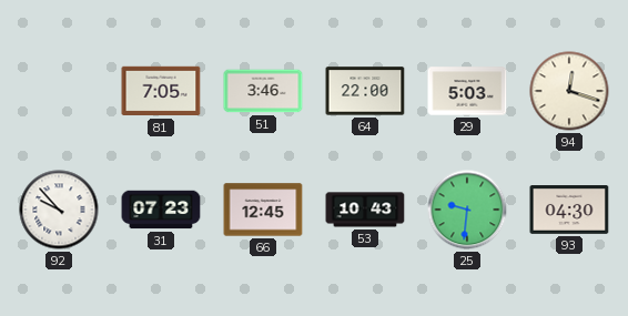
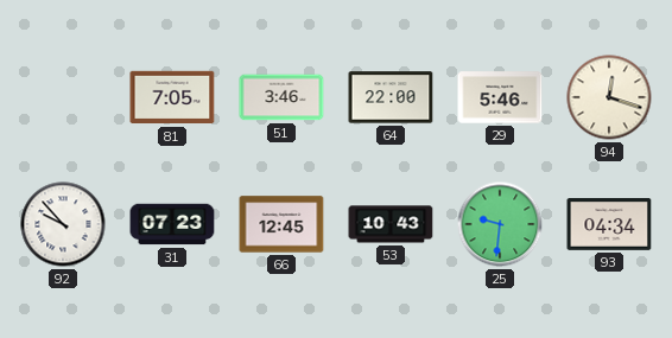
29: 5:03 -> 5:46
93: 04:30 -> 04:34
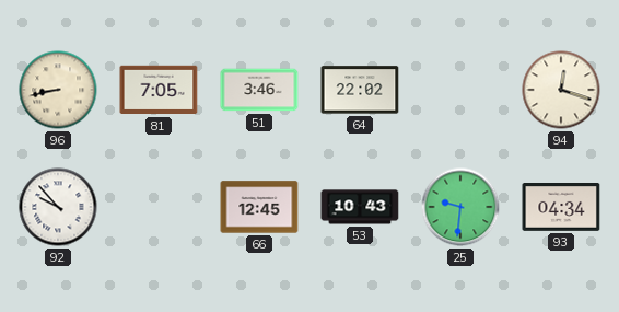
96: none -> 8:43
64: 22:00 -> 22:02
29: 5:46 -> none
31: 07:23 -> none
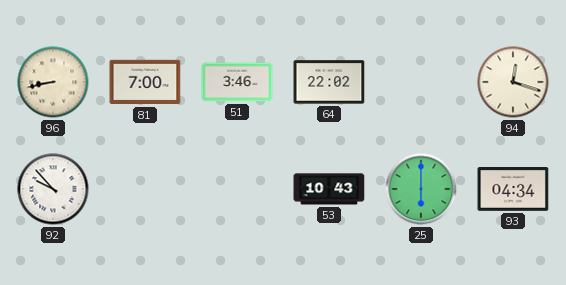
81: 7:05 -> 7:00
66: 12:45 -> none
25: 9:31 -> 6:00
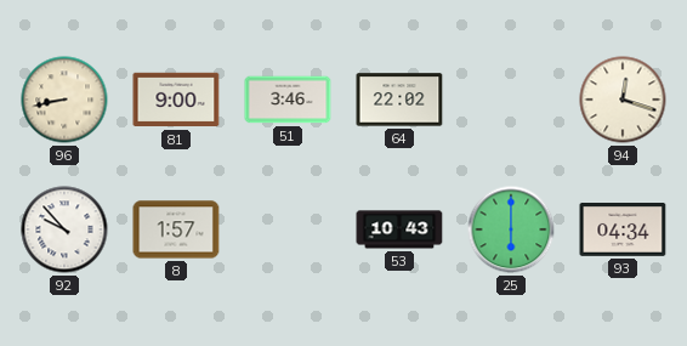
81: 7:00 -> 9:00
8: none -> 1:57
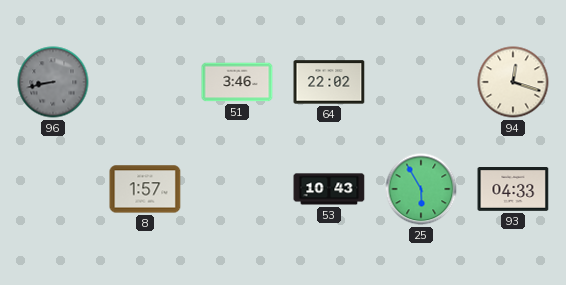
96 dial: cream -> grey
81: 9:00 -> none
92: 9:53 -> none
25: 6:00 -> 5:55
93: 04:34 -> 04:33
